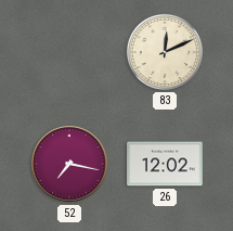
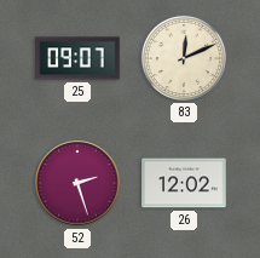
25: none -> 09:07
52: 7:17 -> 2:27
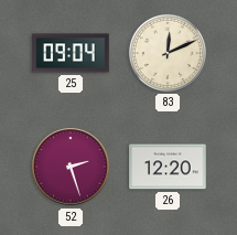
25: 09:07 -> 09:04
26: 12:02 -> 12:20
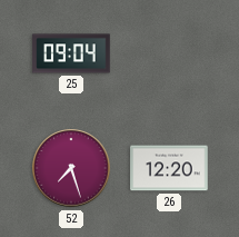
83: 12:11 -> none
52: 2:27 -> 7:27
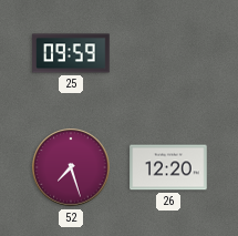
25: 09:04 -> 09:59
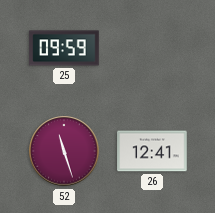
52: 7:27 -> 11:27
26: 12:20 -> 12:41
